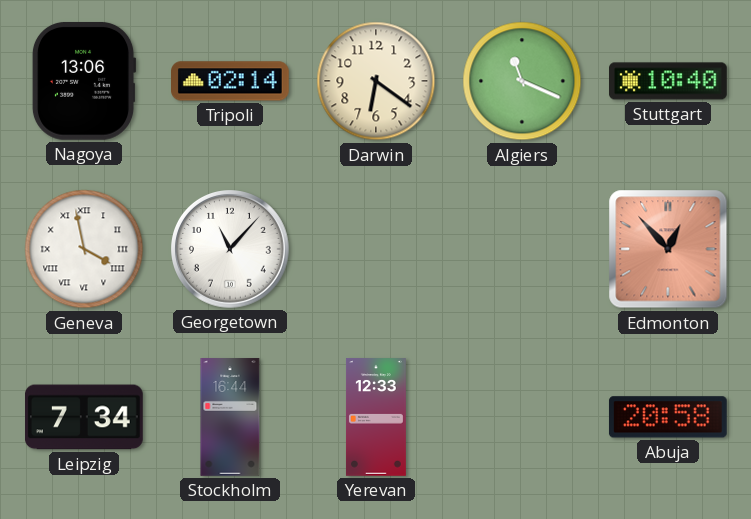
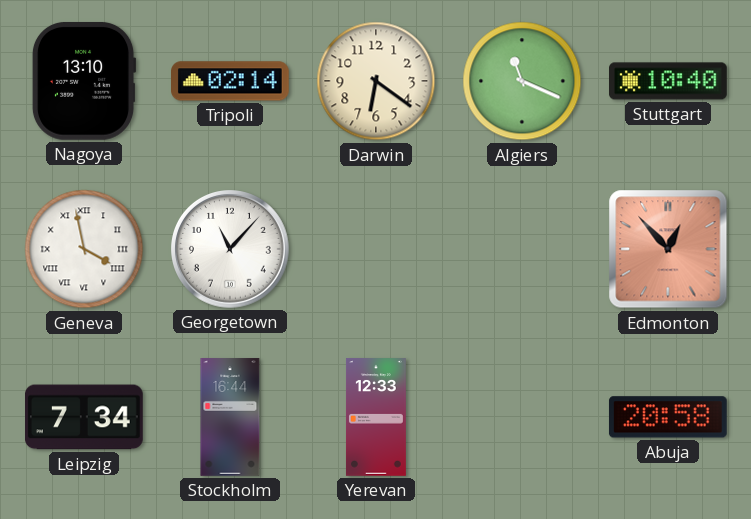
Nagoya: 13:06 -> 13:10
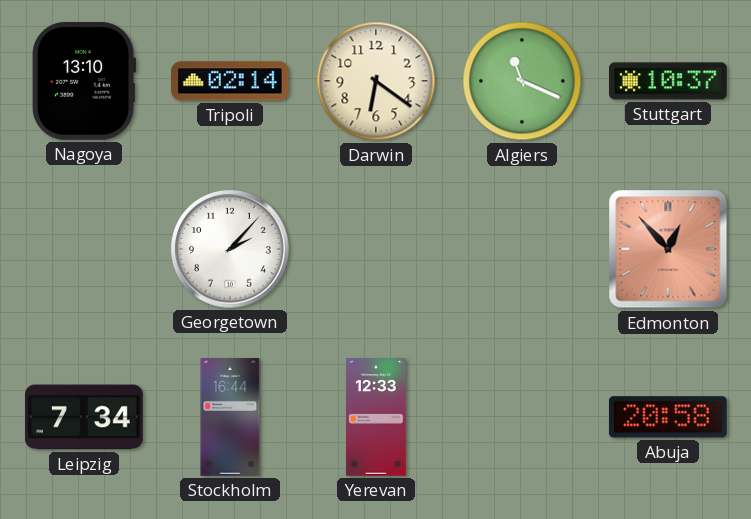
Stuttgart: 10:40 -> 10:37
Geneva: 3:58 -> none
Georgetown: 11:07 -> 2:07
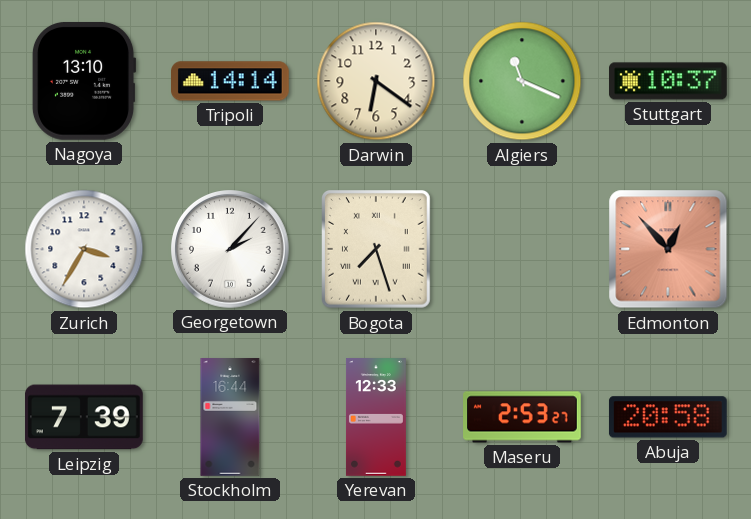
Tripoli: 02:14 -> 14:14
Zurich: none -> 3:35
Bogota: none -> 7:27
Leipzig: 7:34 -> 7:39
Maseru: none -> 2:53
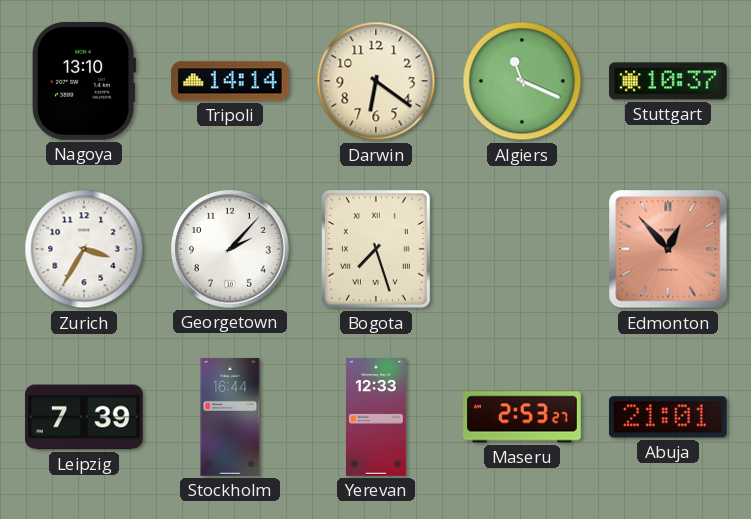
Abuja: 20:58 -> 21:01
